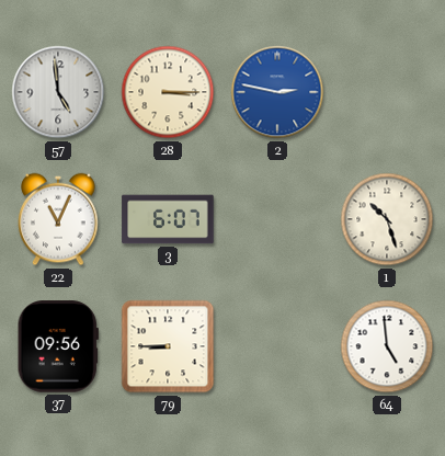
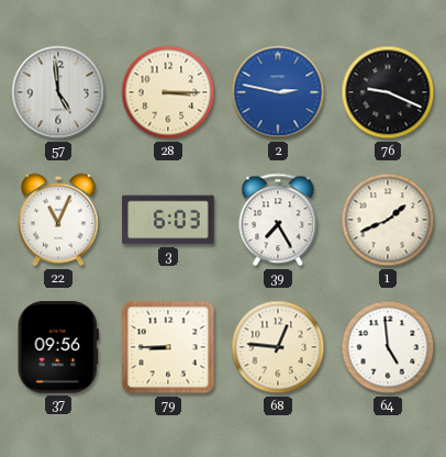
76: none -> 9:19
3: 6:07 -> 6:03
39: none -> 7:25
1: 10:27 -> 1:41
68: none -> 12:46
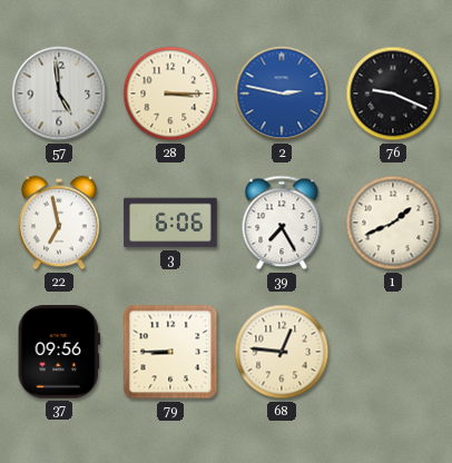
22: 11:04 -> 6:58
3: 6:03 -> 6:06
64: 4:59 -> none
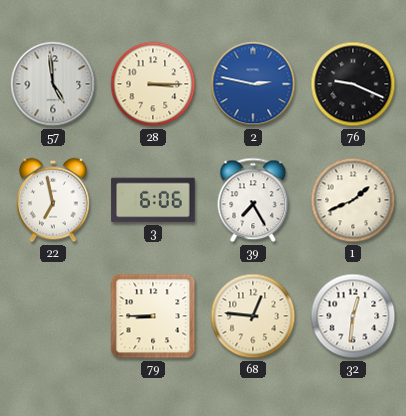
37: 09:56 -> none
32: none -> 12:31
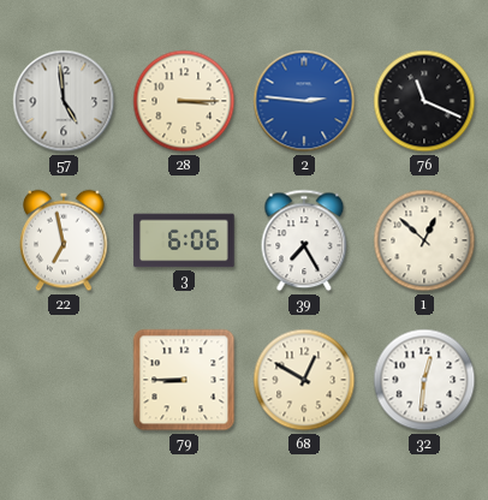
2: 2:47 -> 2:46
76: 9:19 -> 11:19
1: 1:41 -> 12:52
68: 12:46 -> 12:50
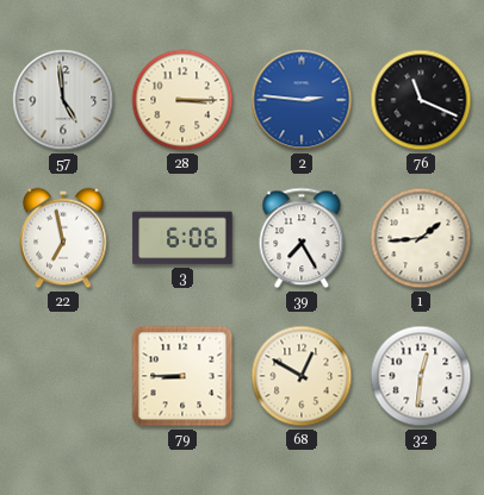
1: 12:52 -> 1:44
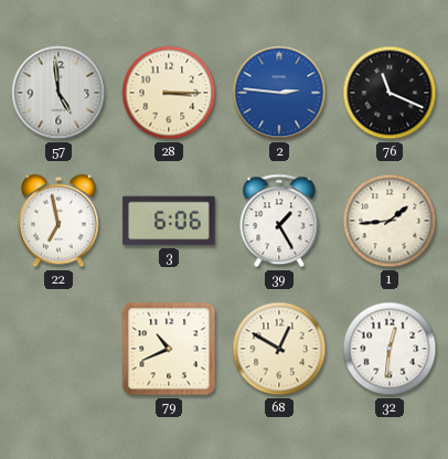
39: 7:25 -> 1:25
79: 8:45 -> 10:41
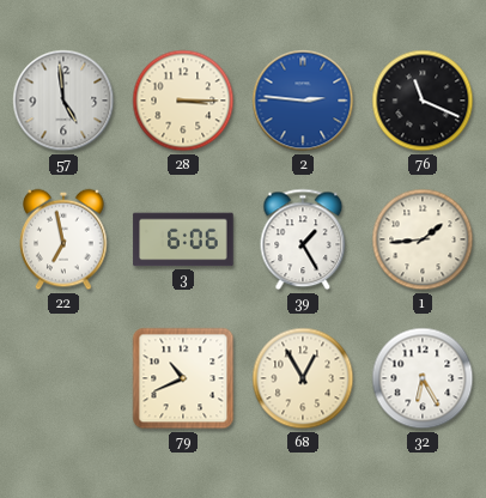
68: 12:50 -> 12:55
32: 12:31 -> 6:25
